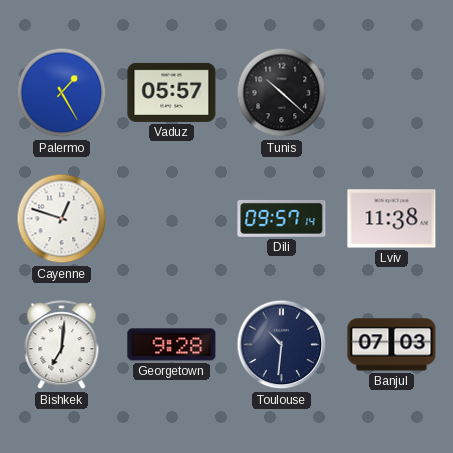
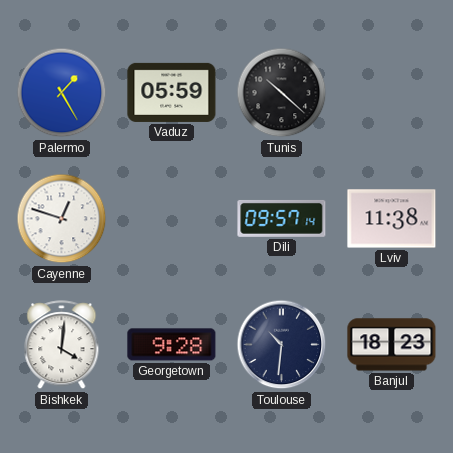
Vaduz: 05:57 -> 05:59
Bishkek: 7:01 -> 4:01
Banjul: 07:03 -> 18:23
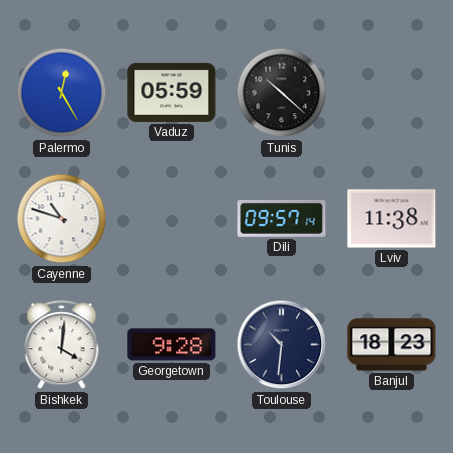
Palermo: 1:25 -> 12:25
Cayenne: 12:48 -> 10:48
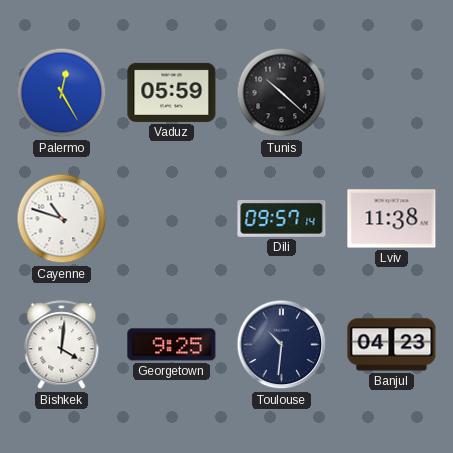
Georgetown: 9:28 -> 9:25
Banjul: 18:23 -> 04:23
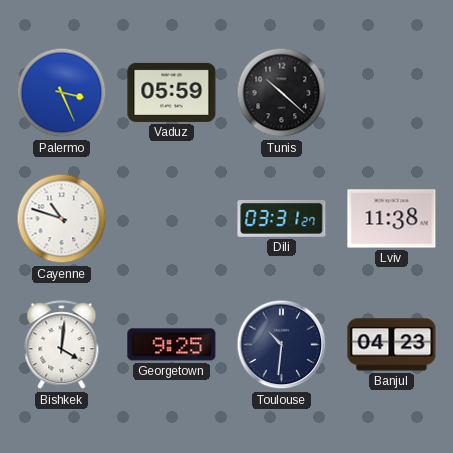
Palermo: 12:25 -> 3:26
Dili: 09:57 -> 03:31
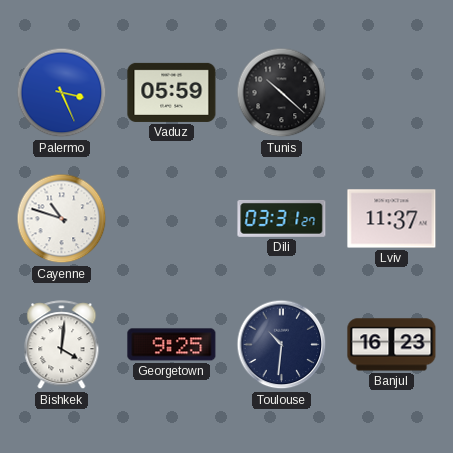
Lviv: 11:38 -> 11:37
Banjul: 04:23 -> 16:23
